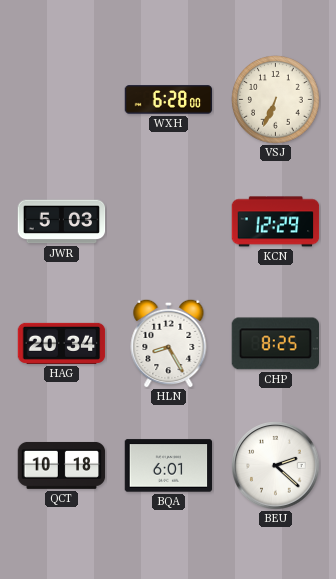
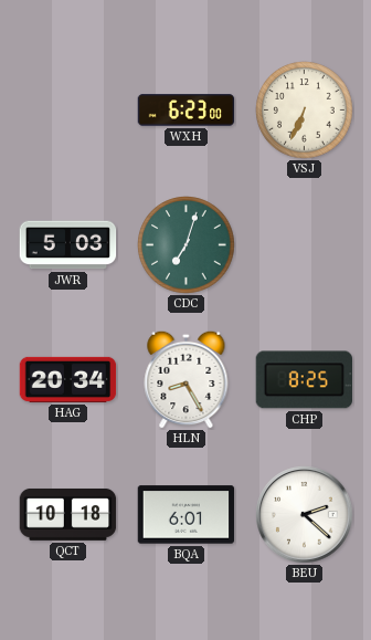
WXH: 6:28 -> 6:23
CDC: none -> 7:03
KCN: 12:29 -> none
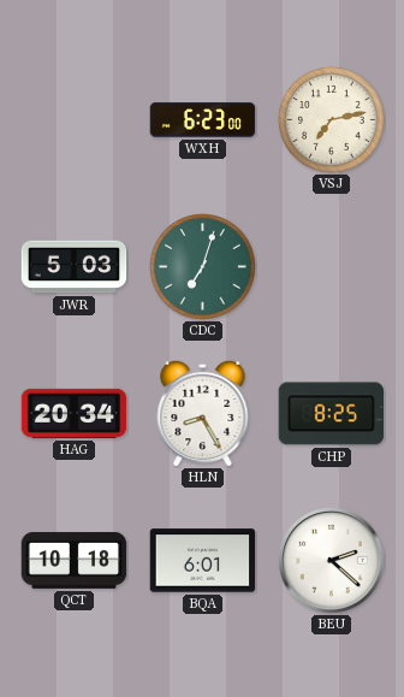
VSJ: 6:34 -> 7:13
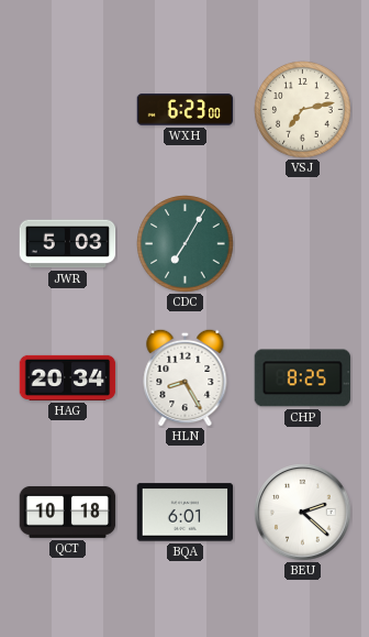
CDC: 7:03 -> 7:05
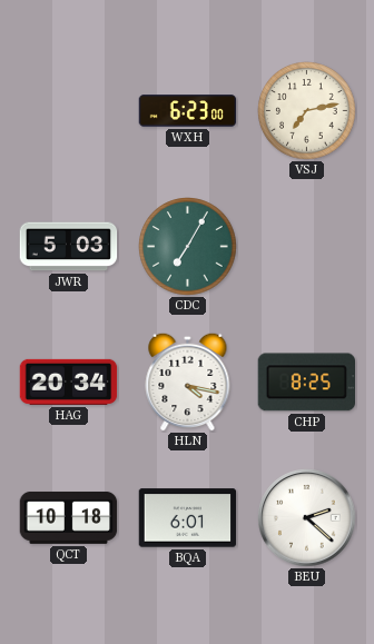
HLN: 8:25 -> 4:17
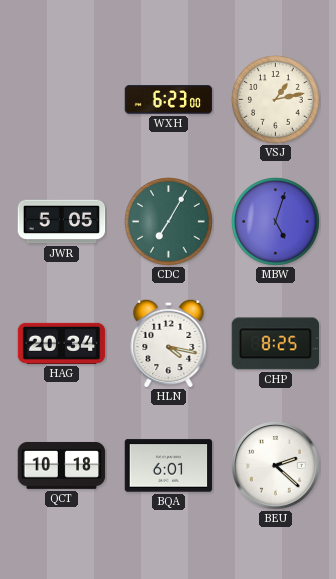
VSJ: 7:13 -> 1:13
JWR: 5:03 -> 5:05
MBW: none -> 5:03
